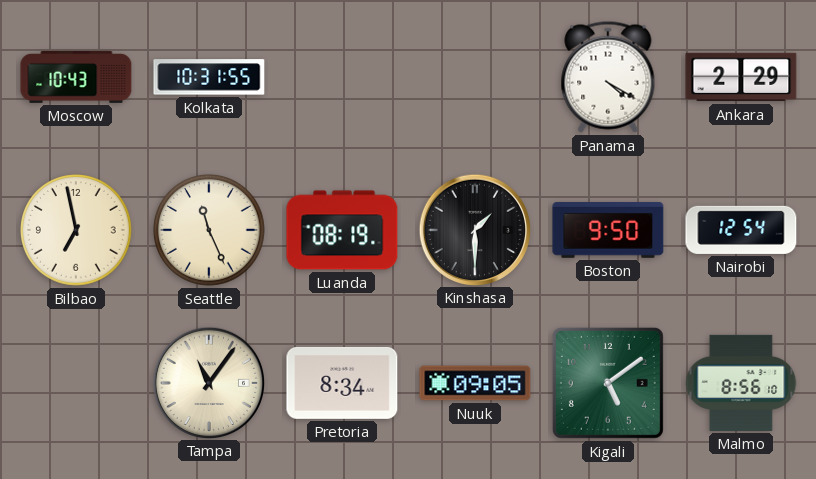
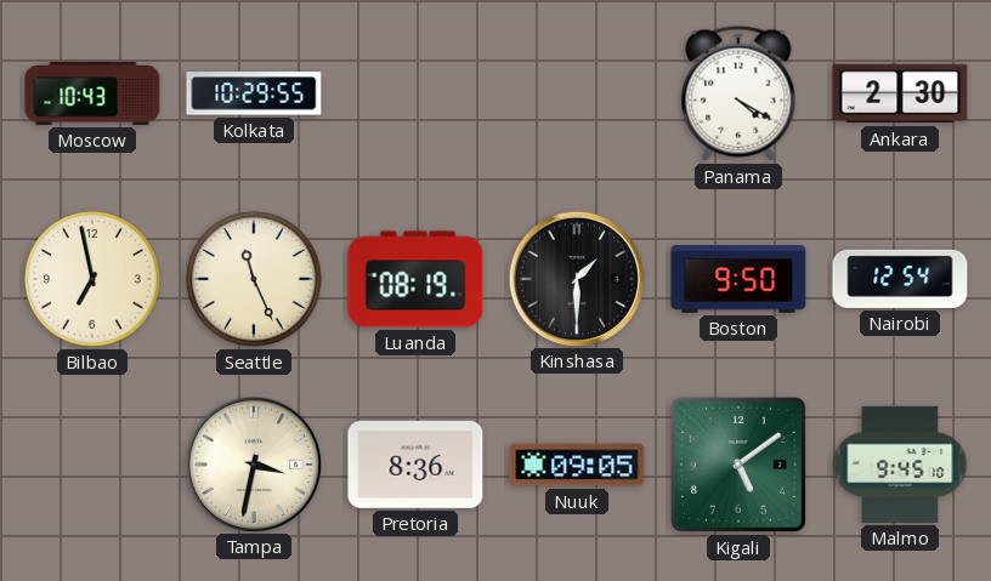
Kolkata: 10:31 -> 10:29
Ankara: 2:29 -> 2:30
Tampa: 11:06 -> 3:32
Pretoria: 8:34 -> 8:36
Malmo: 8:56 -> 9:45
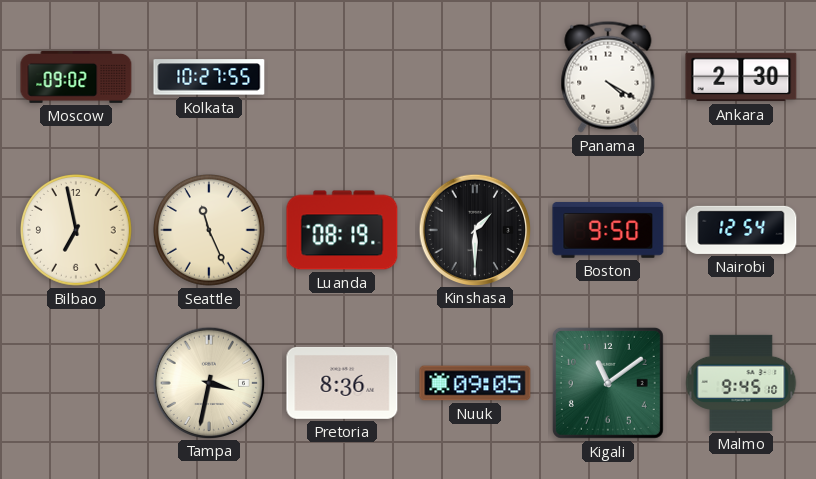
Moscow: 10:43 -> 09:02
Kolkata: 10:29 -> 10:27
Kigali: 5:09 -> 11:09
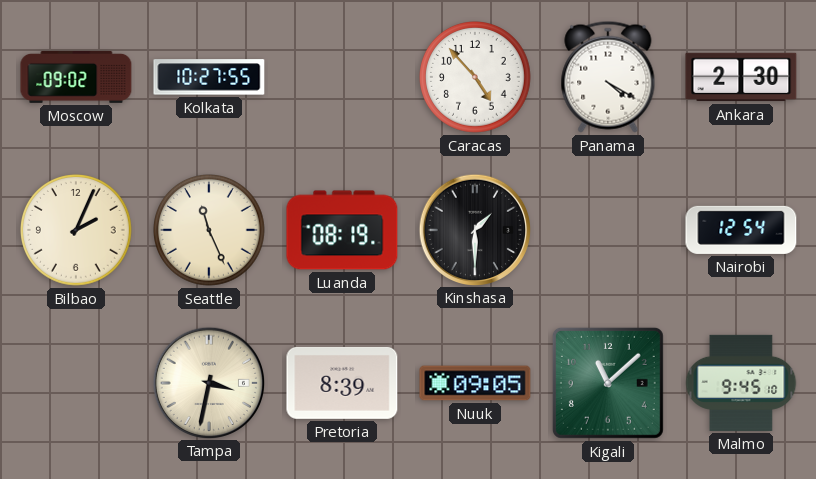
Caracas: none -> 4:53
Bilbao: 6:58 -> 2:04
Boston: 9:50 -> none
Pretoria: 8:36 -> 8:39
Kigali: 11:09 -> 11:08
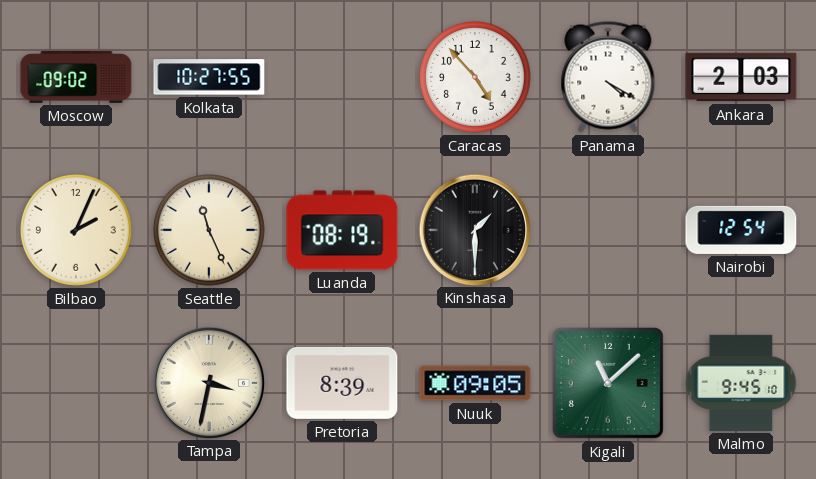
Ankara: 2:30 -> 2:03
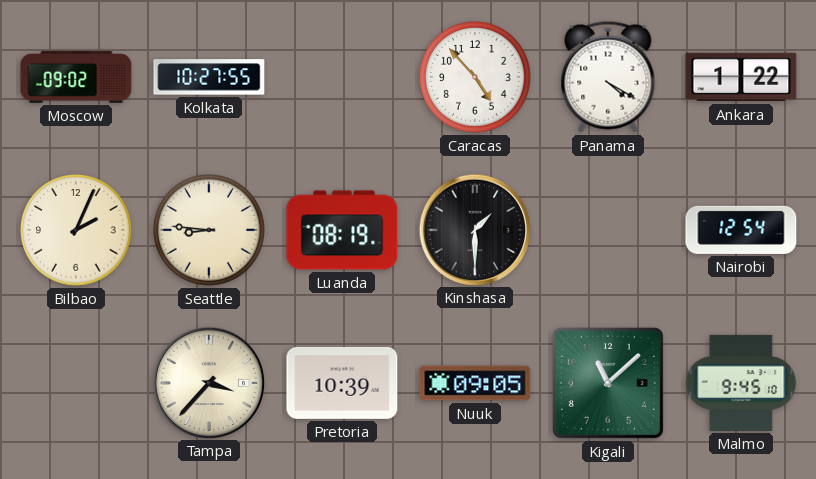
Ankara: 2:03 -> 1:22
Seattle: 11:26 -> 8:46
Tampa: 3:32 -> 3:37
Pretoria: 8:39 -> 10:39
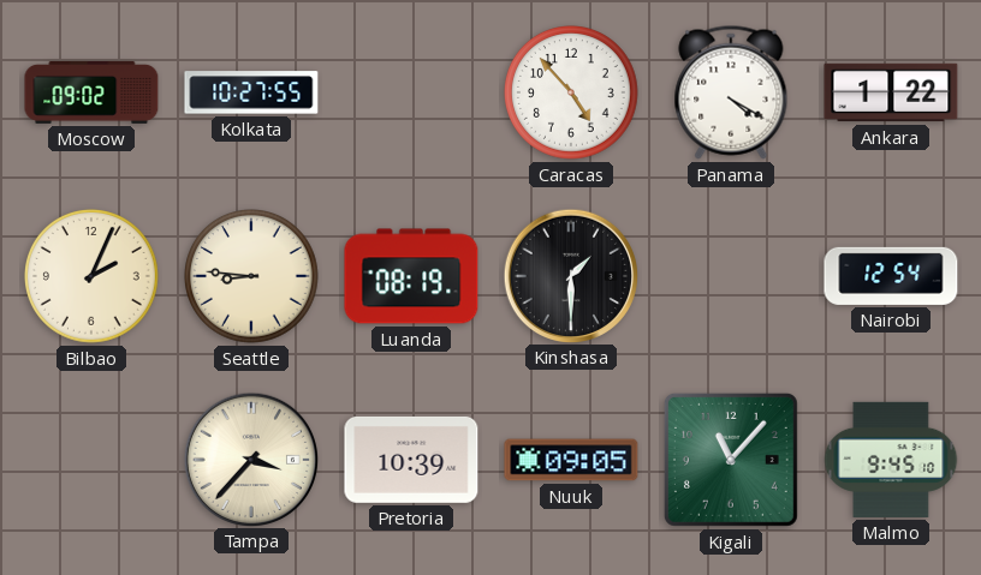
Kigali: 11:08 -> 11:07
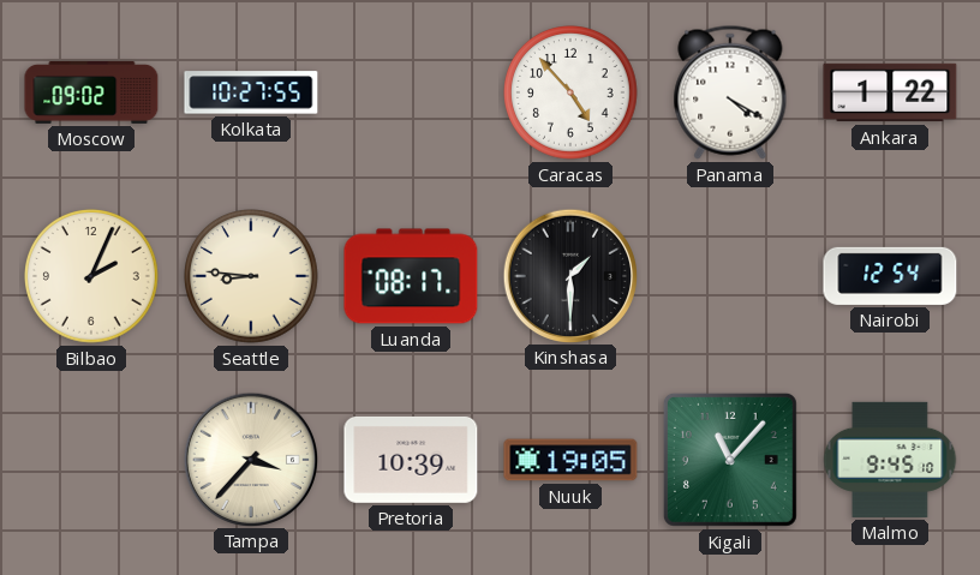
Luanda: 08:19 -> 08:17
Nuuk: 09:05 -> 19:05
